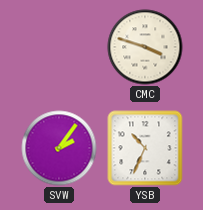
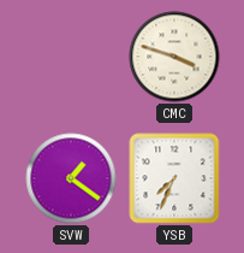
SVW: 2:06 -> 1:21
YSB: 10:34 -> 7:34
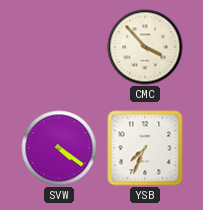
CMC: 3:48 -> 3:53
SVW: 1:21 -> 4:21
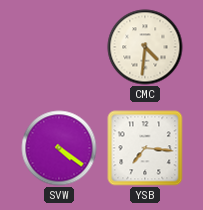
CMC: 3:53 -> 4:31
YSB: 7:34 -> 7:16
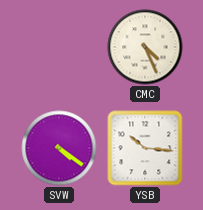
CMC: 4:31 -> 4:26
YSB: 7:16 -> 10:16
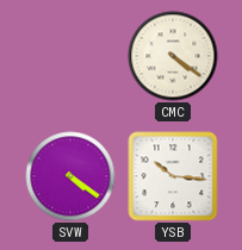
CMC: 4:26 -> 4:21
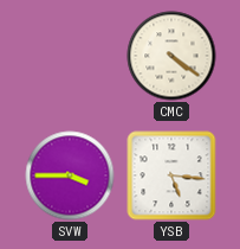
SVW: 4:21 -> 3:45
YSB: 10:16 -> 5:16
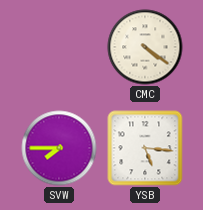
SVW: 3:45 -> 7:45
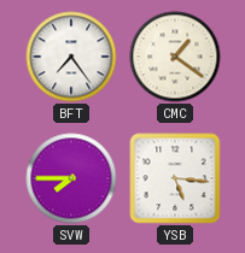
BFT: none -> 7:24
CMC: 4:21 -> 1:21
